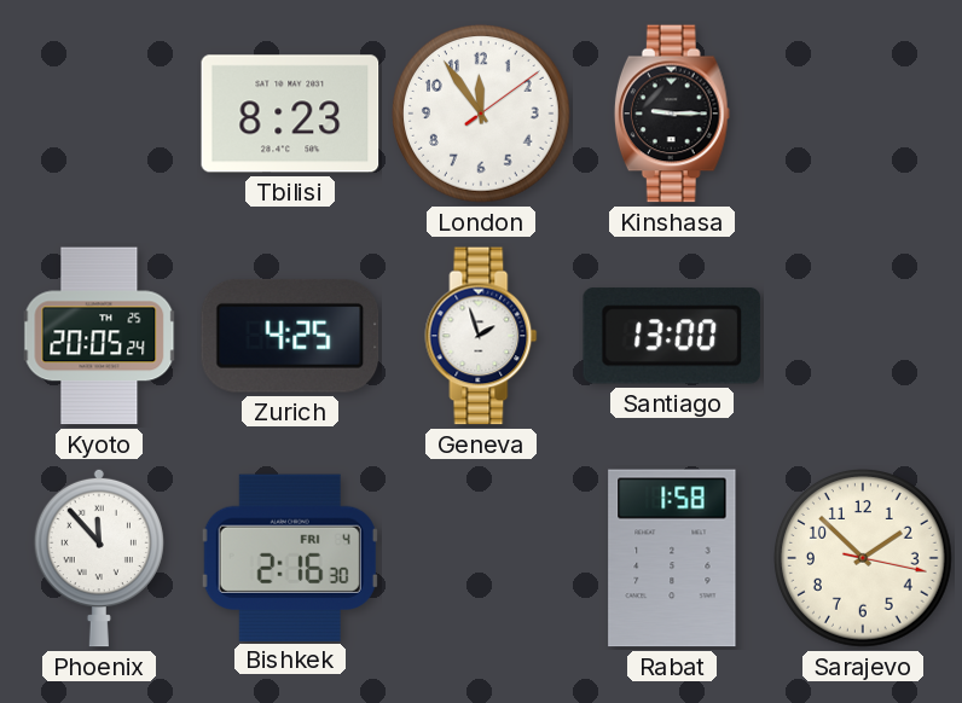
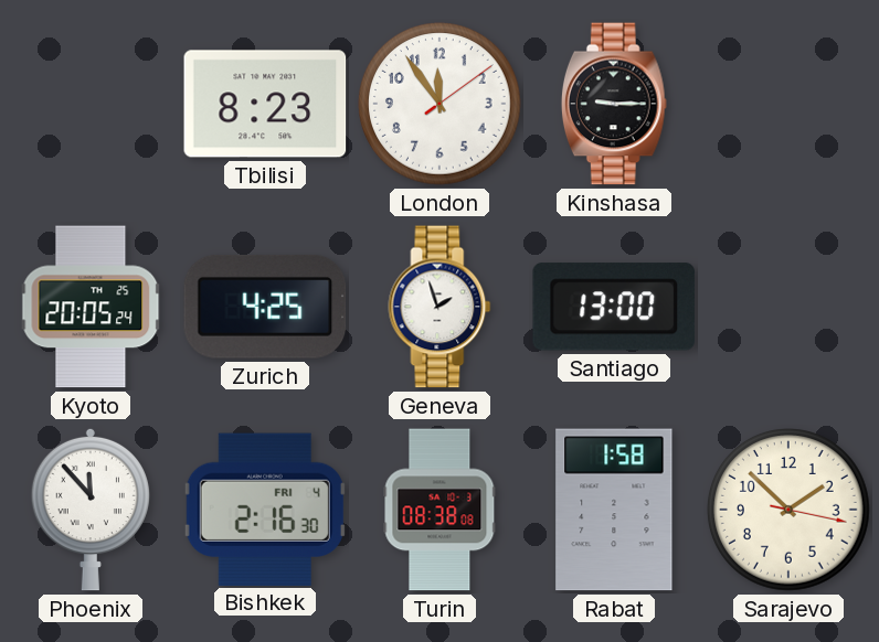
Turin: none -> 08:38
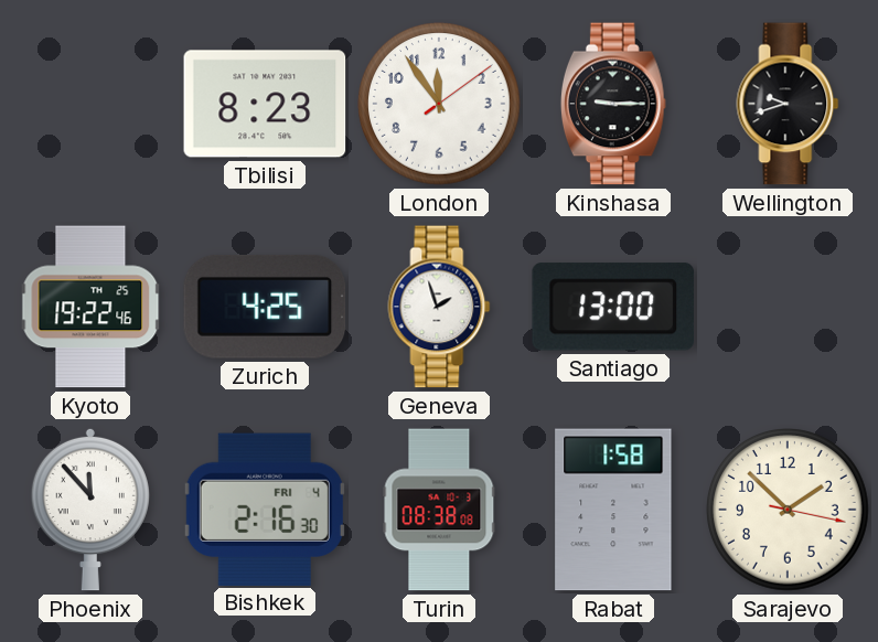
Wellington: none -> 9:42
Kyoto: 20:05 -> 19:22
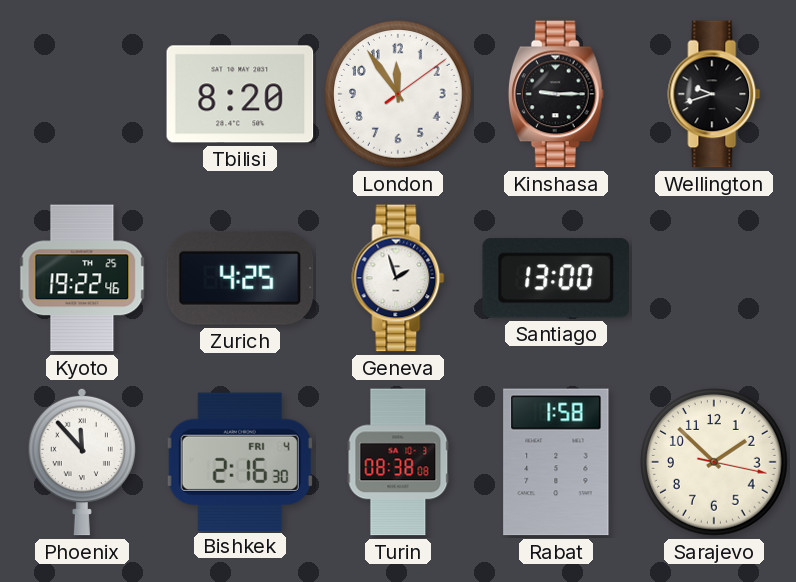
Tbilisi: 8:23 -> 8:20
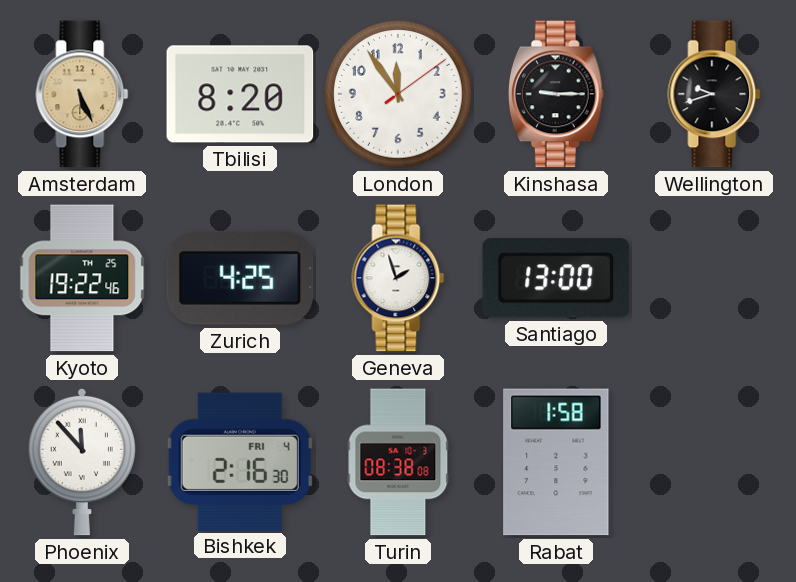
Amsterdam: none -> 5:26
Sarajevo: 1:52 -> none
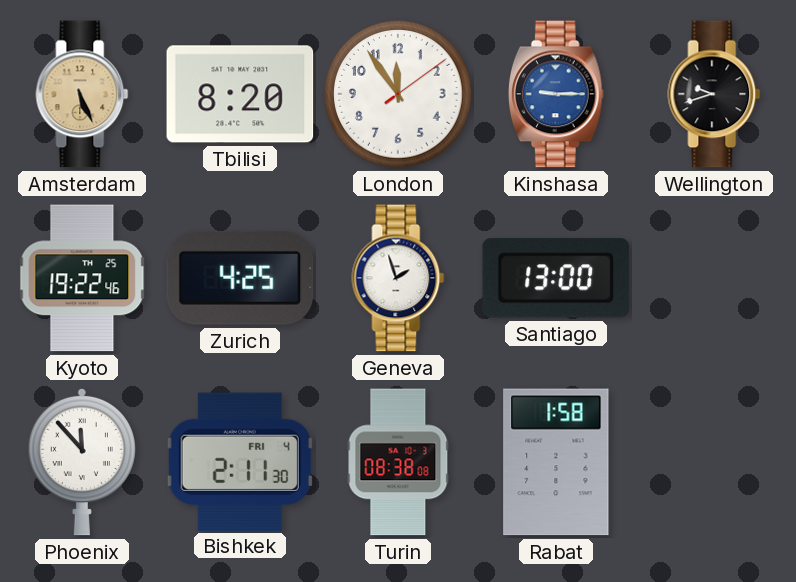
Kinshasa dial: black -> blue
Bishkek: 2:16 -> 2:11
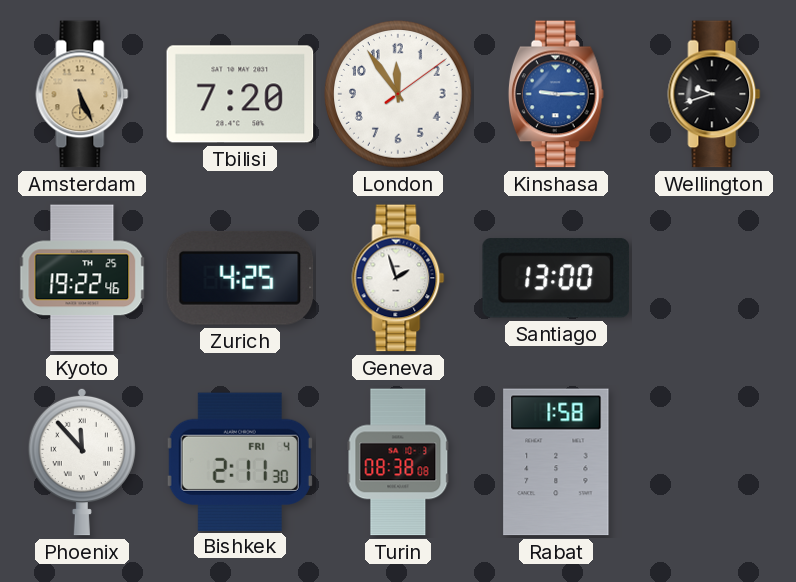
Tbilisi: 8:20 -> 7:20
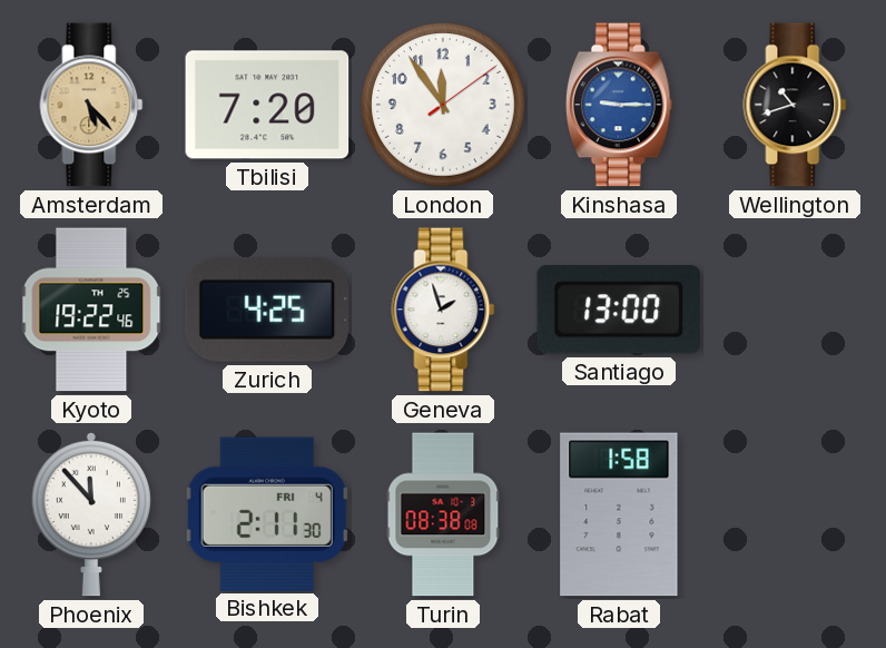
Amsterdam: 5:26 -> 5:23
Wellington: 9:42 -> 10:42
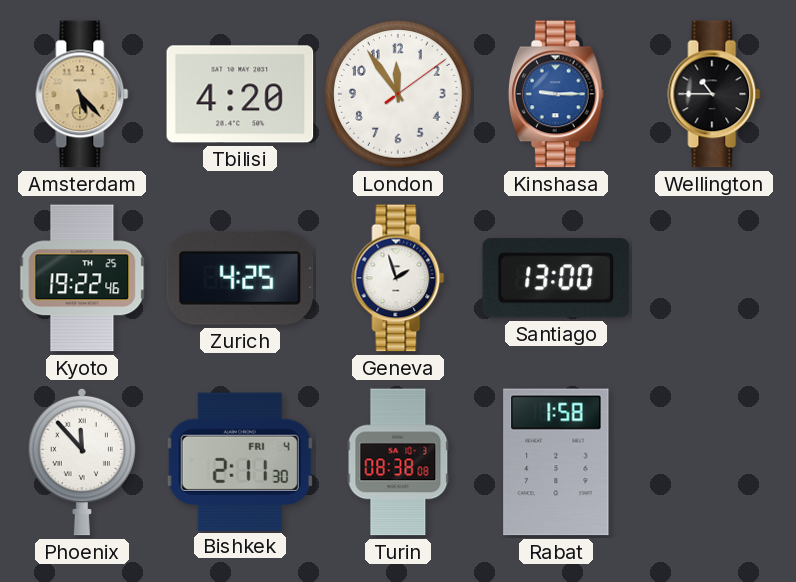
Tbilisi: 7:20 -> 4:20
Wellington: 10:42 -> 10:45
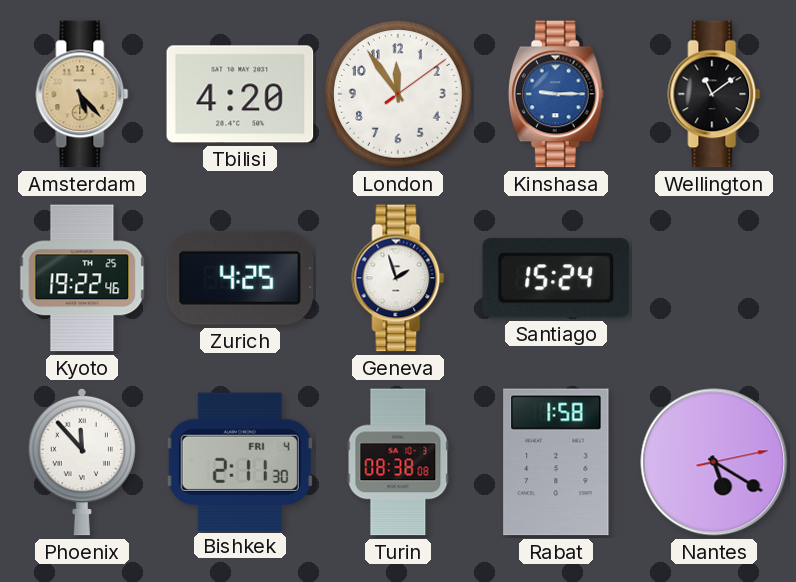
Wellington: 10:45 -> 11:09
Santiago: 13:00 -> 15:24
Nantes: none -> 5:20
